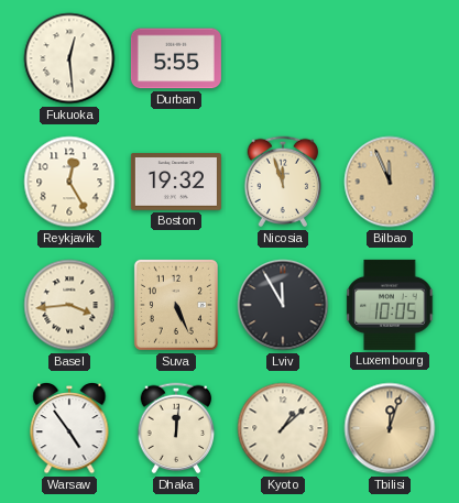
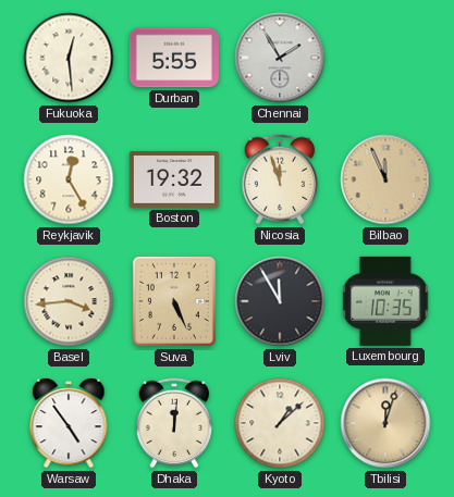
Chennai: none -> 1:55
Luxembourg: 10:05 -> 10:35
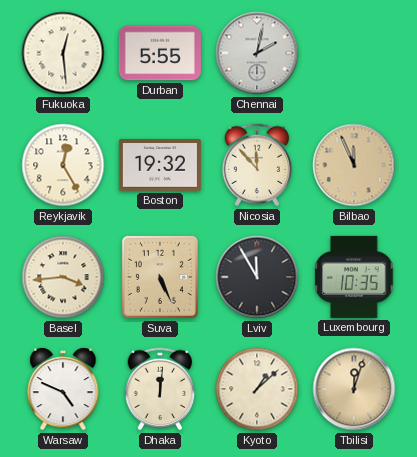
Chennai: 1:55 -> 2:02
Nicosia: 11:57 -> 11:53
Warsaw: 4:54 -> 4:49
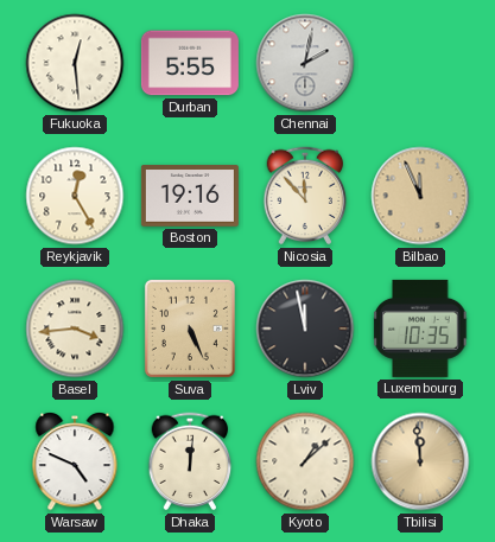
Boston: 19:32 -> 19:16
Lviv: 11:55 -> 11:58
Tbilisi: 12:03 -> 11:59
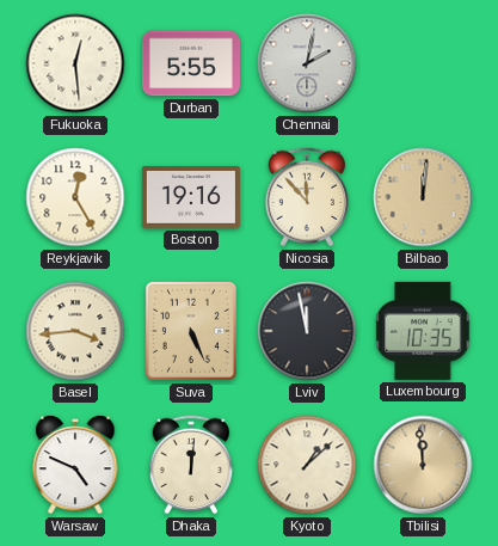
Bilbao: 11:56 -> 12:01
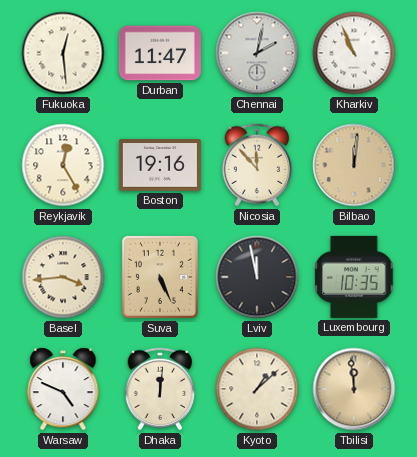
Durban: 5:55 -> 11:47
Kharkiv: none -> 10:56
